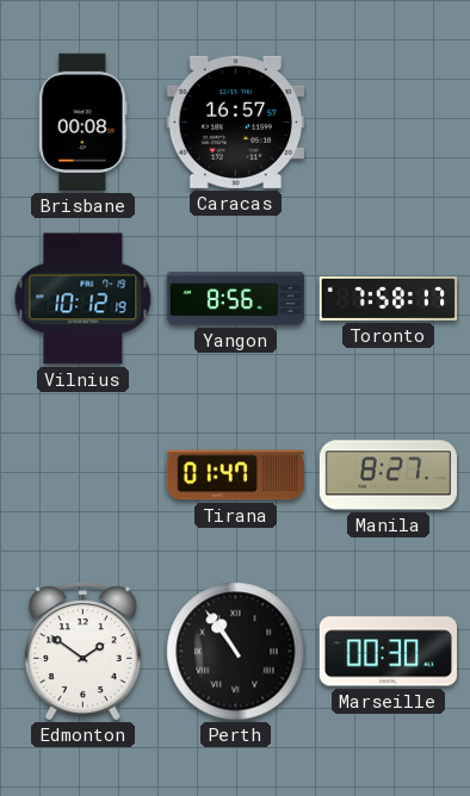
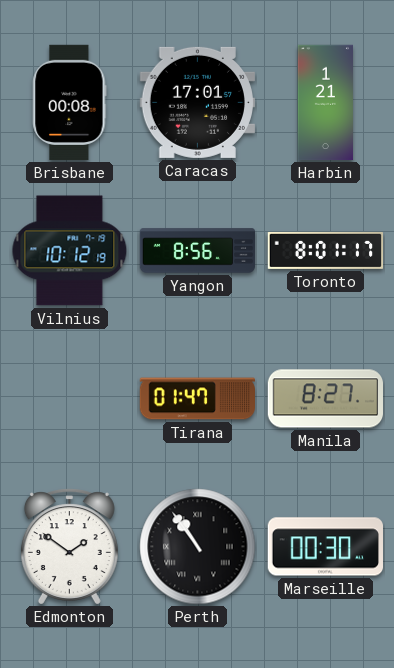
Caracas: 16:57 -> 17:01
Harbin: none -> 1:21
Toronto: 7:58 -> 8:01
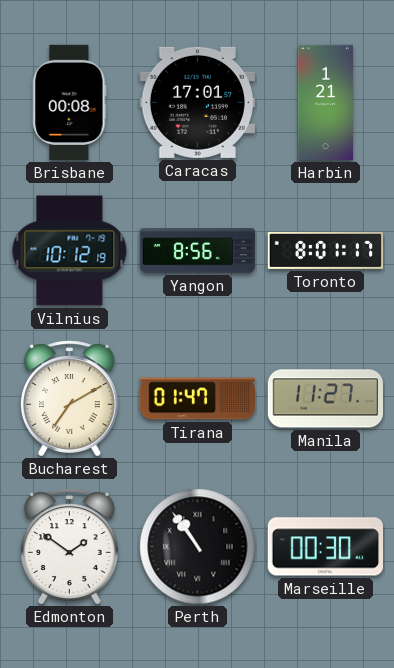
Bucharest: none -> 7:10
Manila: 8:27 -> 11:27
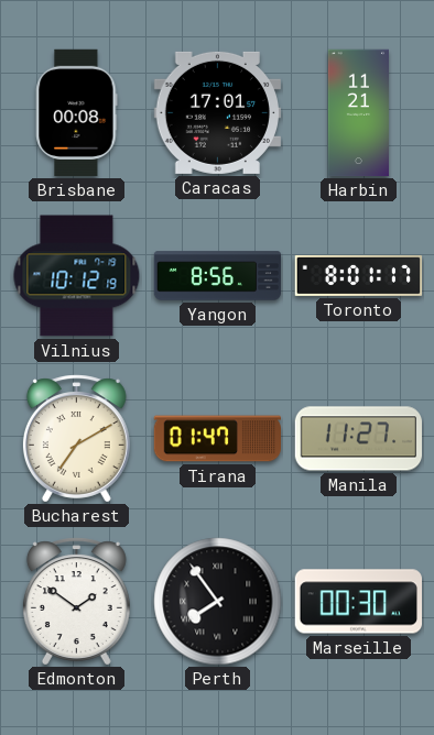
Harbin: 1:21 -> 11:21
Perth: 10:54 -> 7:54
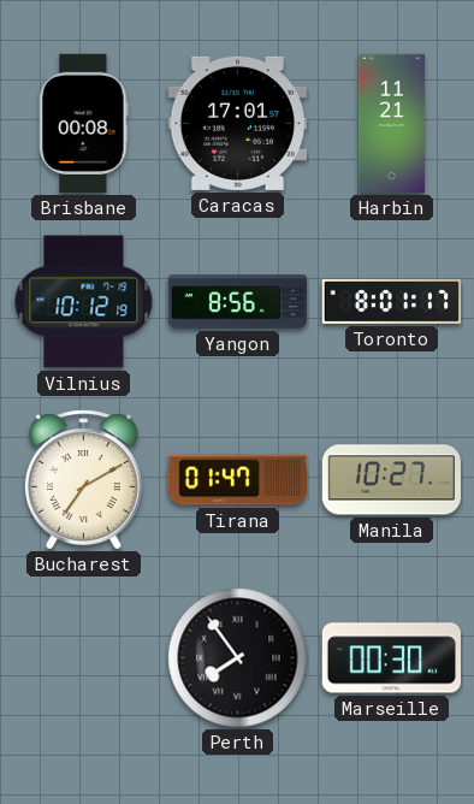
Manila: 11:27 -> 10:27
Edmonton: 1:51 -> none
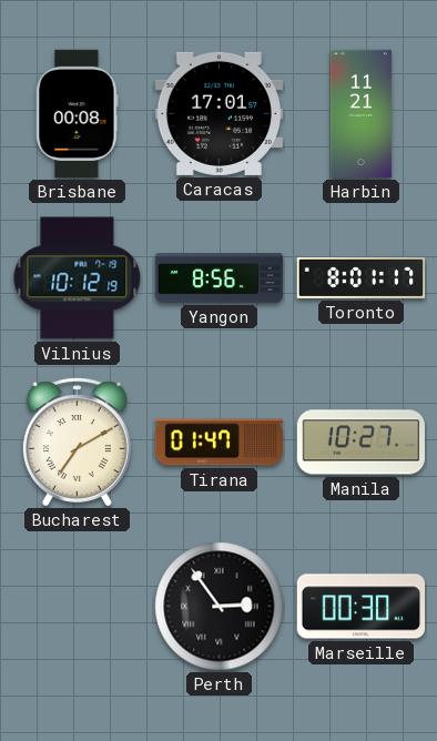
Perth: 7:54 -> 2:54
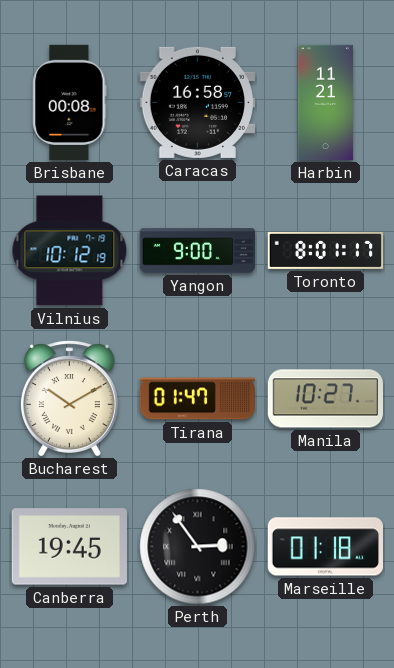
Caracas: 17:01 -> 16:58
Yangon: 8:56 -> 9:00
Bucharest: 7:10 -> 10:10
Canberra: none -> 19:45
Marseille: 00:30 -> 01:18
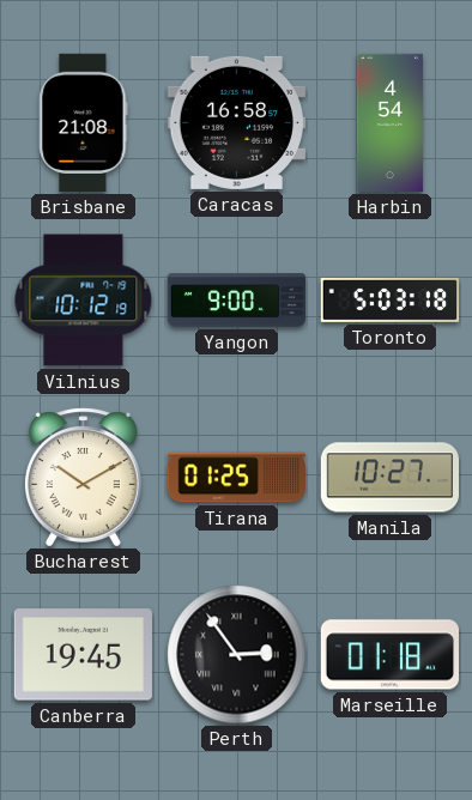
Brisbane: 00:08 -> 21:08
Harbin: 11:21 -> 4:54
Toronto: 8:01 -> 5:03
Tirana: 01:47 -> 01:25
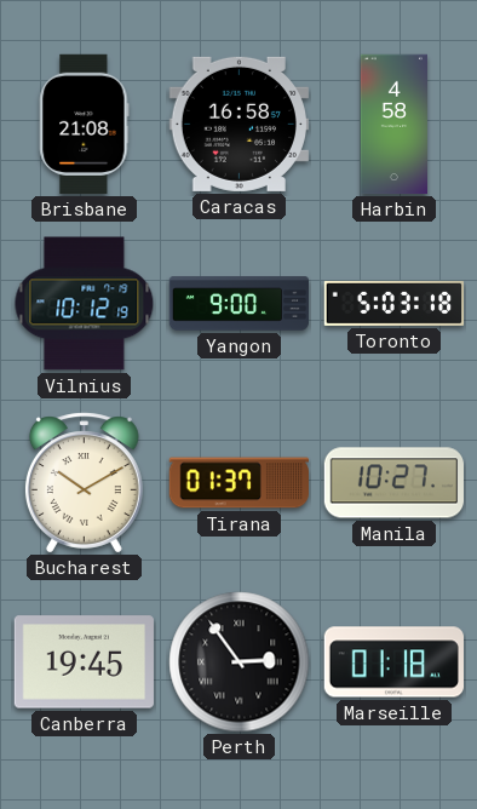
Harbin: 4:54 -> 4:58
Tirana: 01:25 -> 01:37
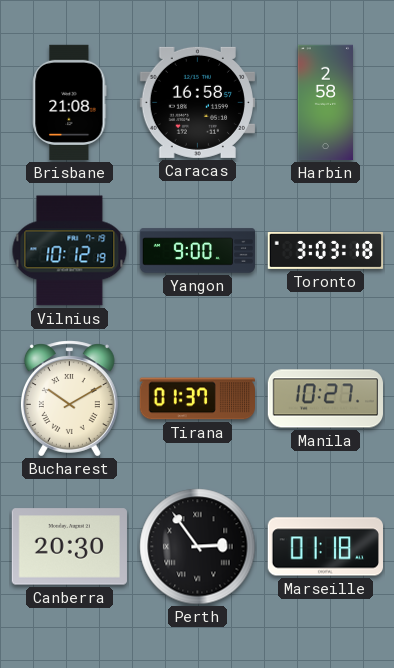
Harbin: 4:58 -> 2:58
Toronto: 5:03 -> 3:03
Canberra: 19:45 -> 20:30
